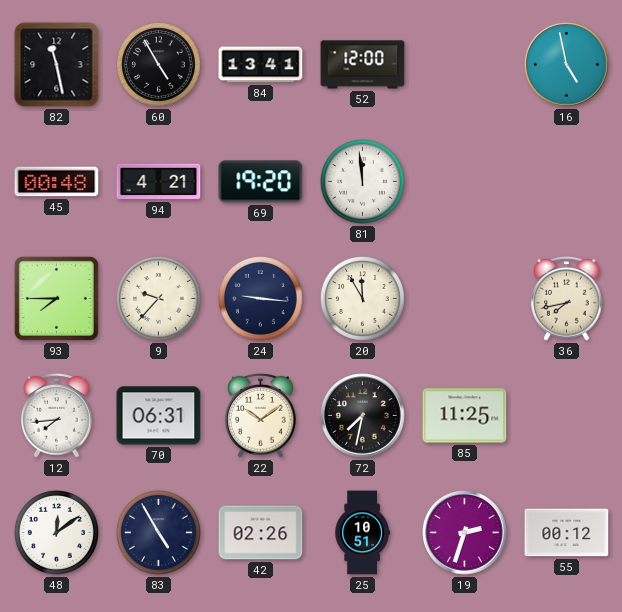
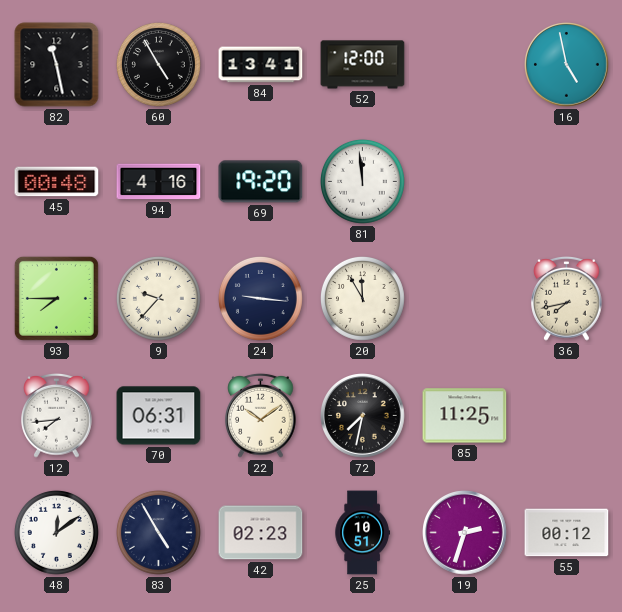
94: 4:21 -> 4:16
42: 02:26 -> 02:23
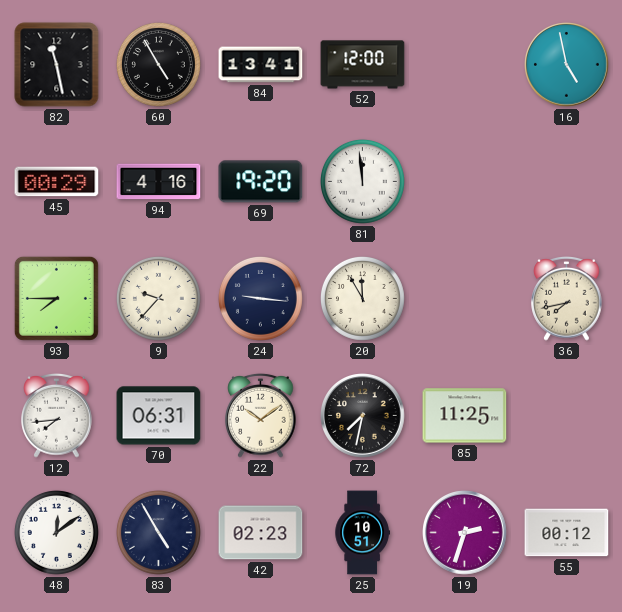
45: 00:48 -> 00:29
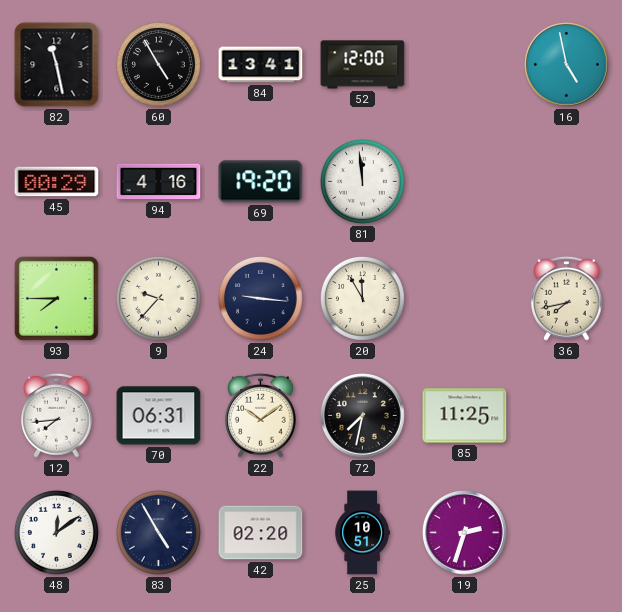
42: 02:23 -> 02:20
55: 00:12 -> none
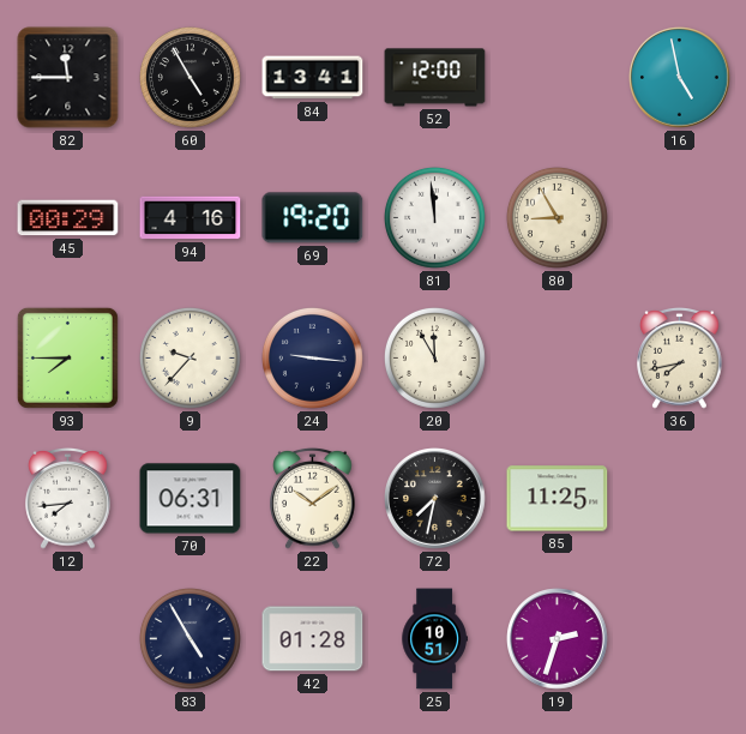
82: 11:28 -> 11:45
80: none -> 8:55
48: 12:09 -> none
42: 02:20 -> 01:28
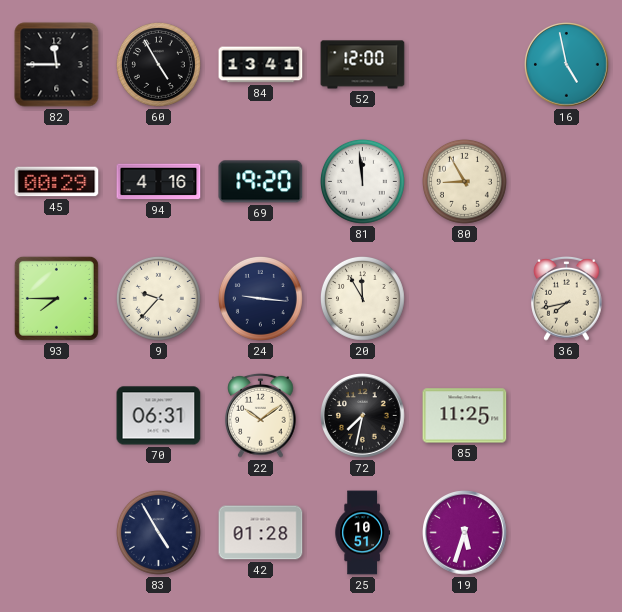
12: 7:44 -> none
19: 2:33 -> 5:33
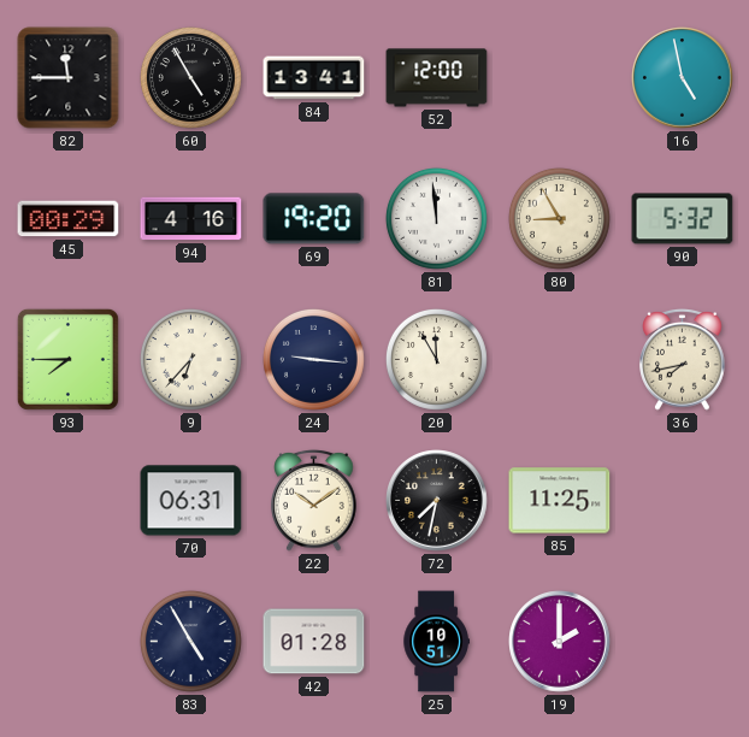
90: none -> 5:32
9: 9:37 -> 6:37
19: 5:33 -> 2:00
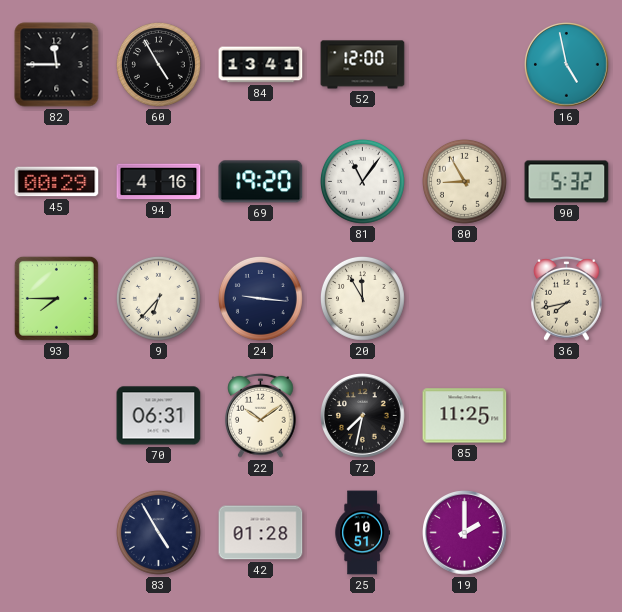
81: 11:59 -> 11:06
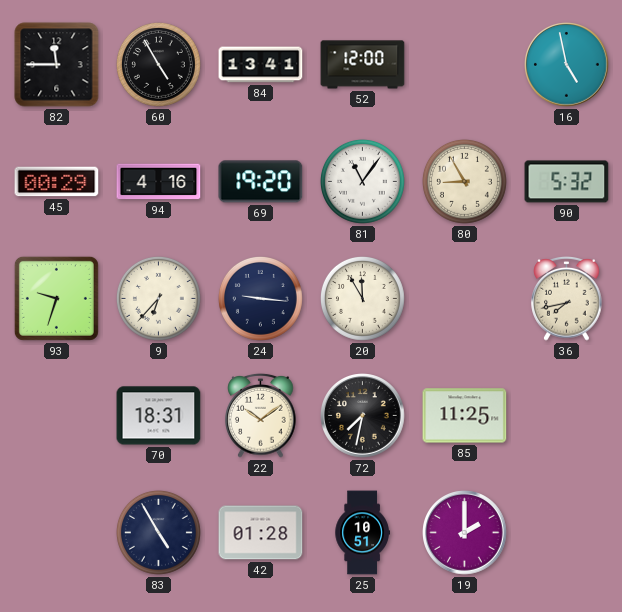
93: 7:45 -> 9:33
70: 06:31 -> 18:31
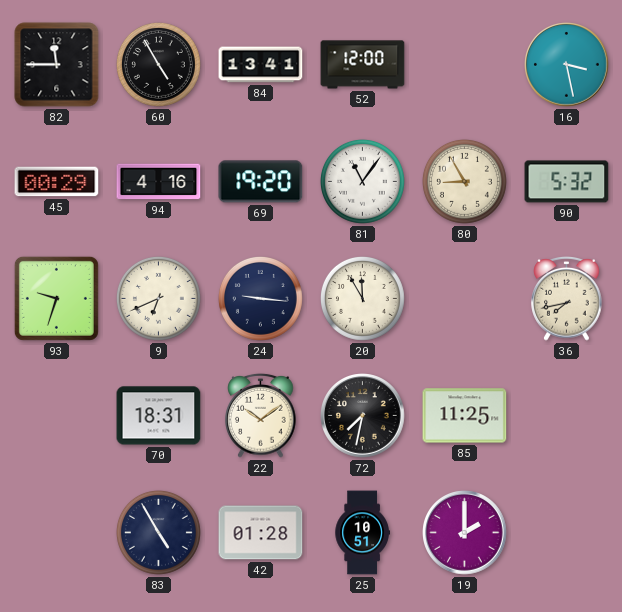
16: 4:58 -> 3:28
9: 6:37 -> 6:41
